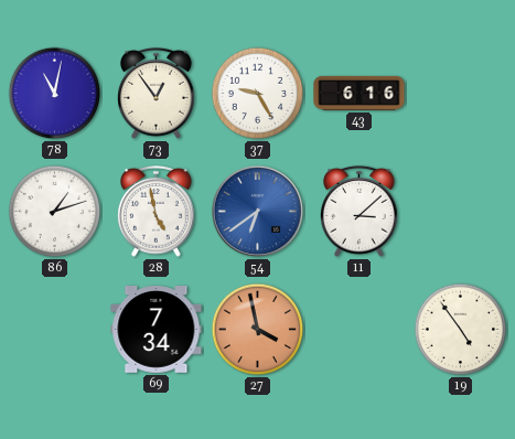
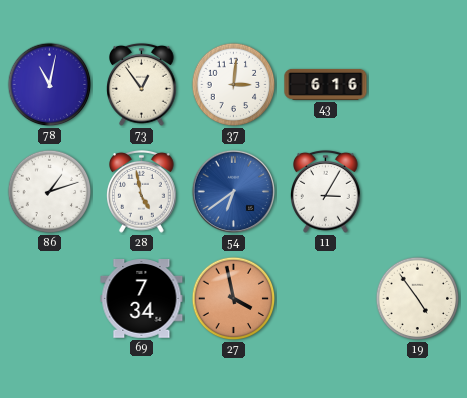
37: 9:25 -> 3:01
11: 3:08 -> 3:05
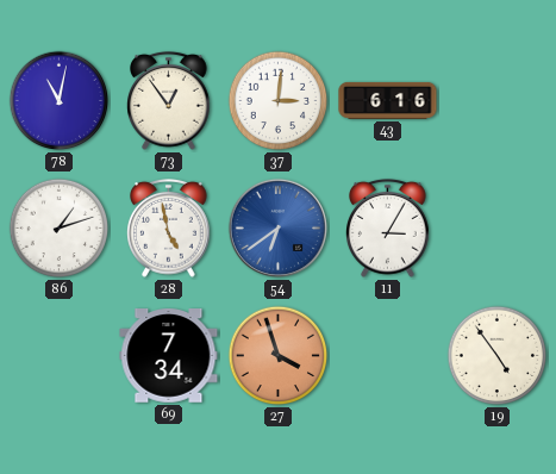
27: 3:58 -> 3:57
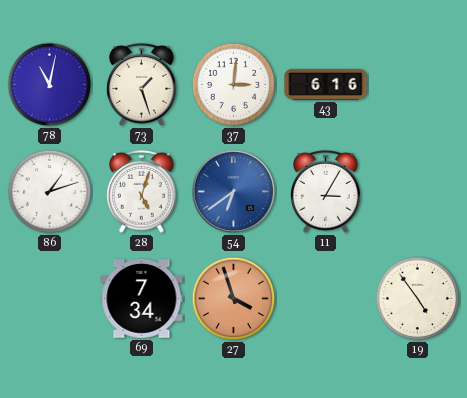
73: 12:54 -> 1:27
28: 4:58 -> 5:03
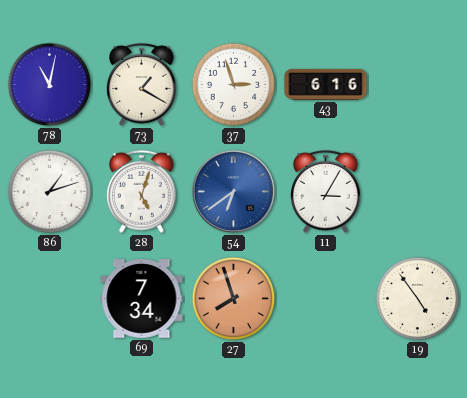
73: 1:27 -> 1:20
37: 3:01 -> 2:57
27: 3:57 -> 7:57
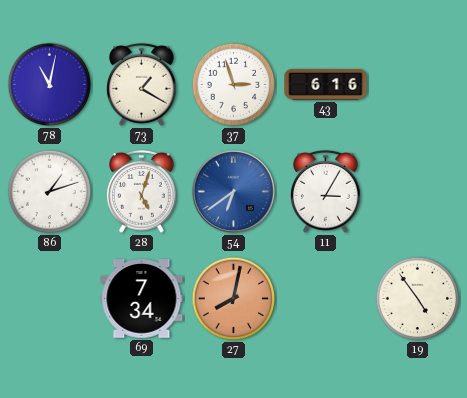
27: 7:57 -> 8:02
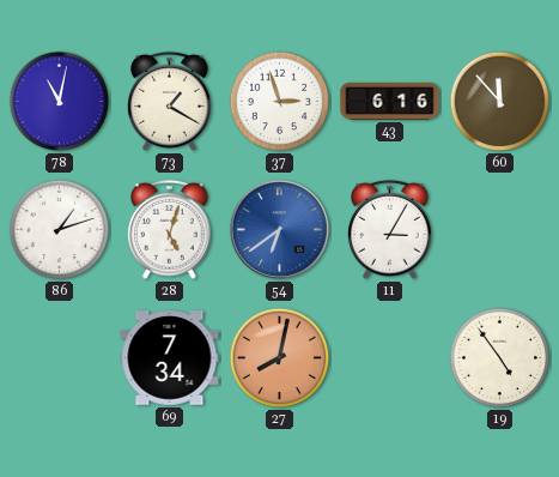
60: none -> 11:53
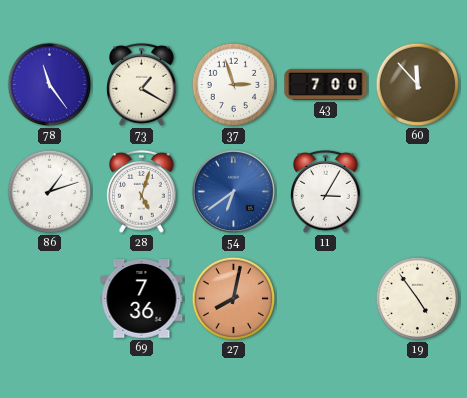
78: 11:02 -> 11:24
43: 6:16 -> 7:00
69: 7:34 -> 7:36
